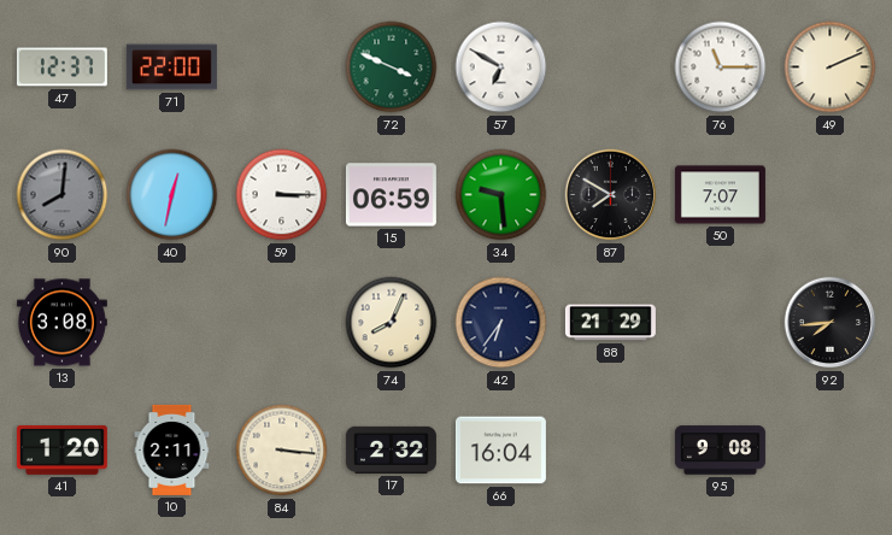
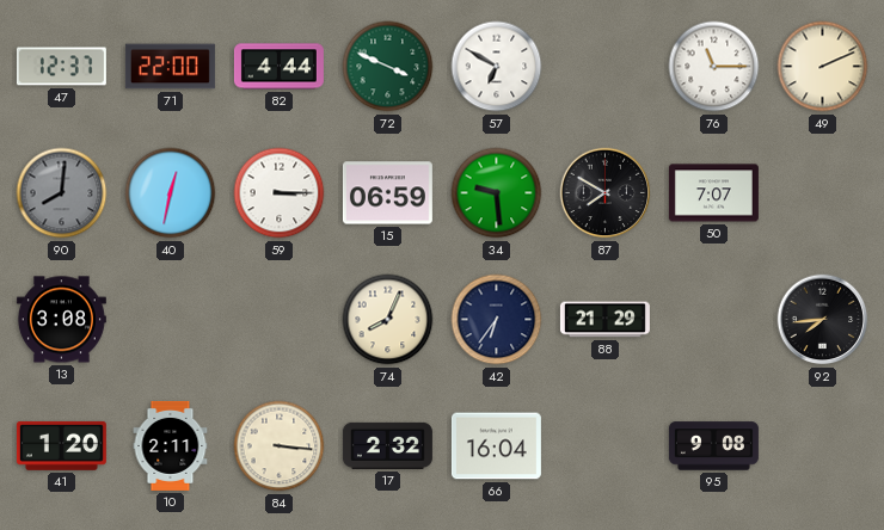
82: none -> 4:44
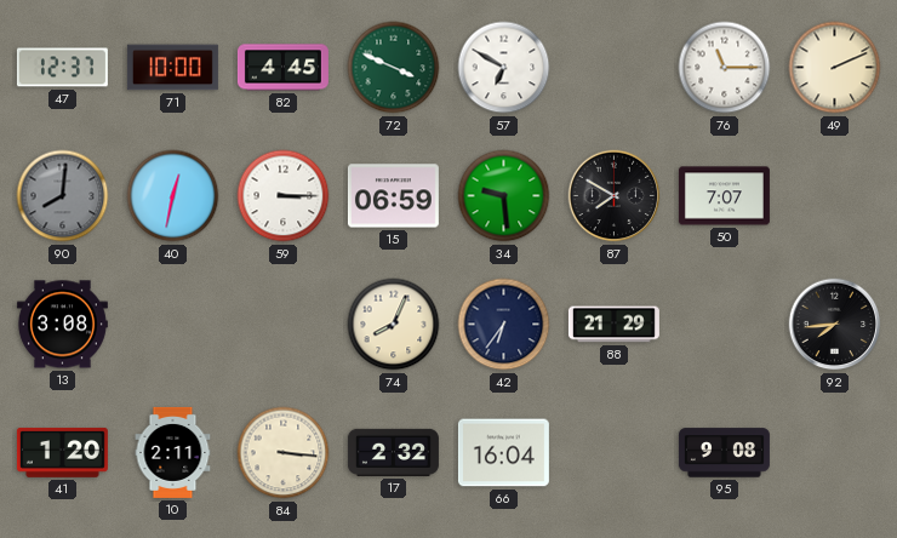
71: 22:00 -> 10:00
82: 4:44 -> 4:45
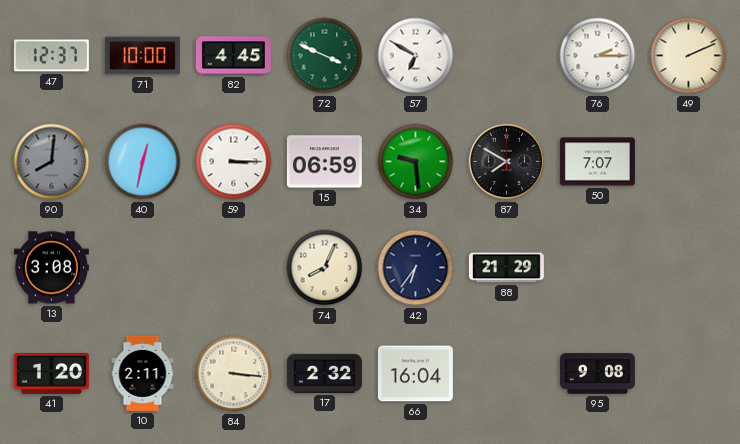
76: 11:15 -> 2:15
92: 7:44 -> none
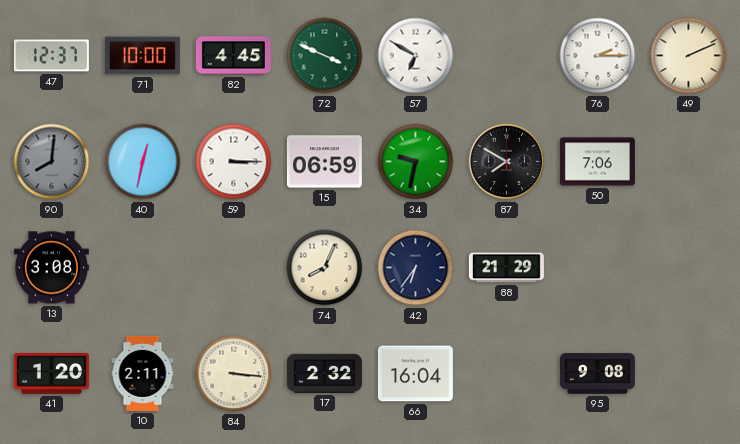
34: 9:29 -> 9:32
50: 7:07 -> 7:06
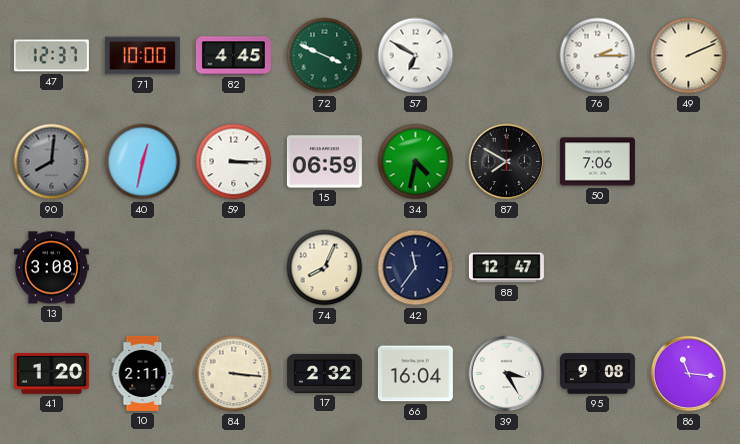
34: 9:32 -> 4:32
42: 6:36 -> 11:36
88: 21:29 -> 12:47
39: none -> 3:25
86: none -> 11:16
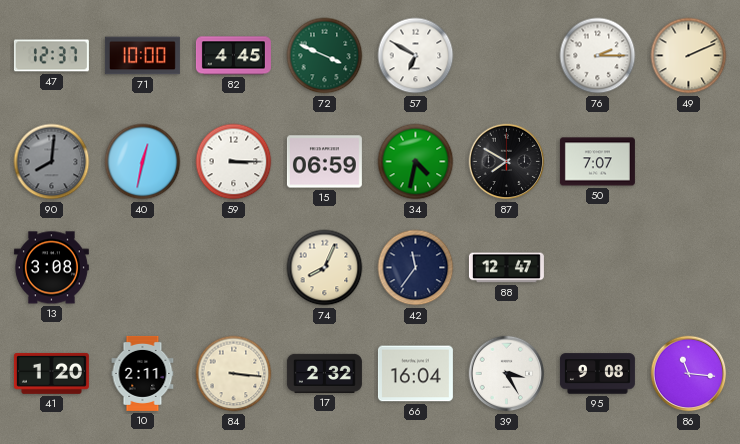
50: 7:06 -> 7:07
